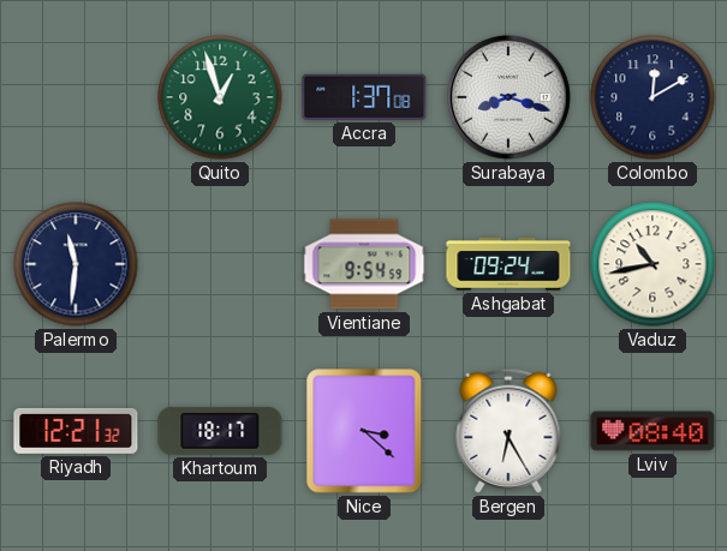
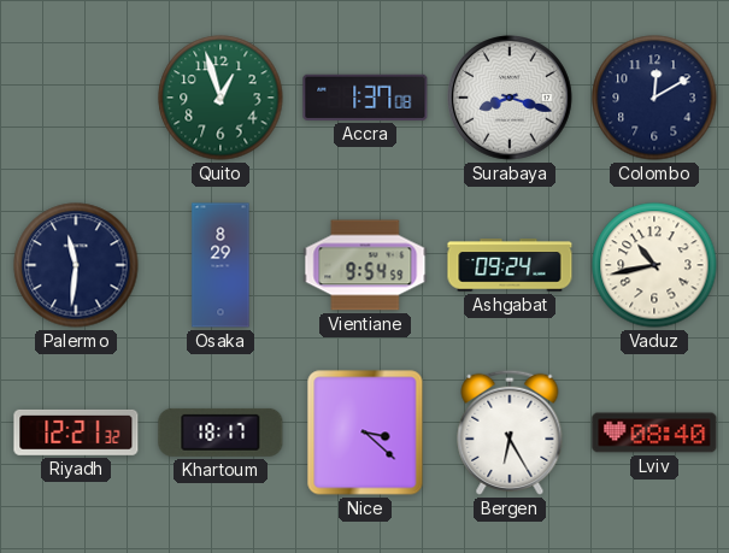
Osaka: none -> 8:29
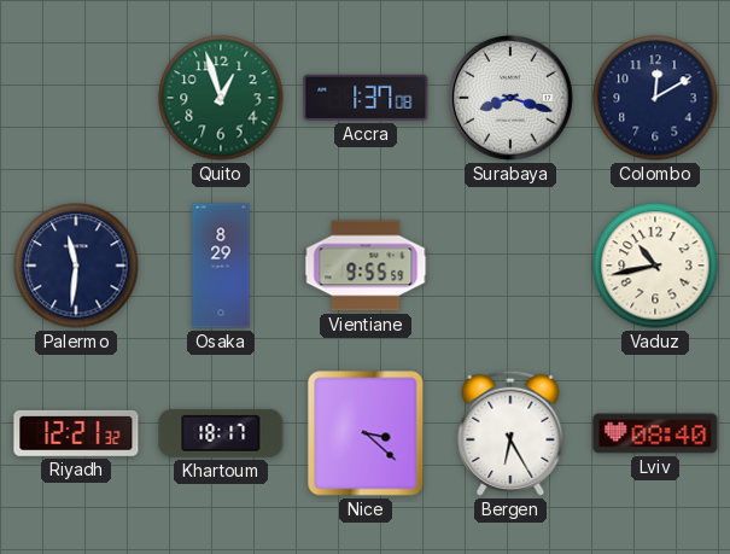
Vientiane: 9:54 -> 9:55
Ashgabat: 09:24 -> none
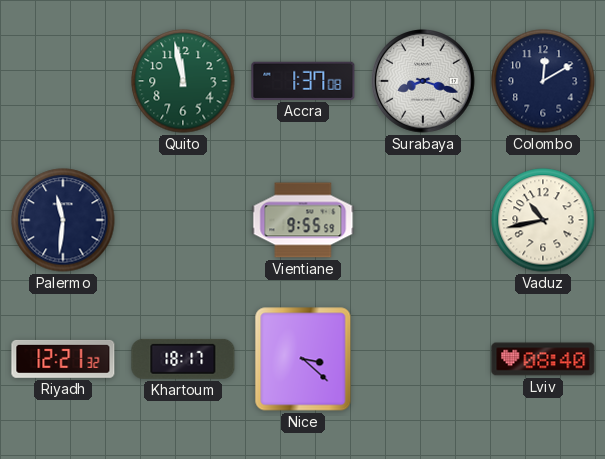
Quito: 12:57 -> 11:58
Osaka: 8:29 -> none
Bergen: 6:25 -> none
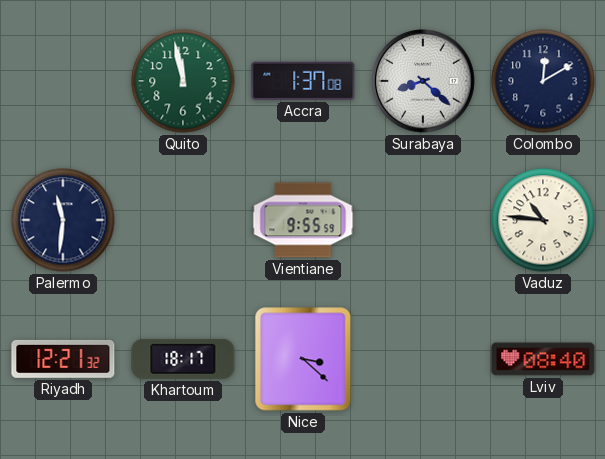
Surabaya: 8:18 -> 8:22
Vaduz: 10:43 -> 10:46
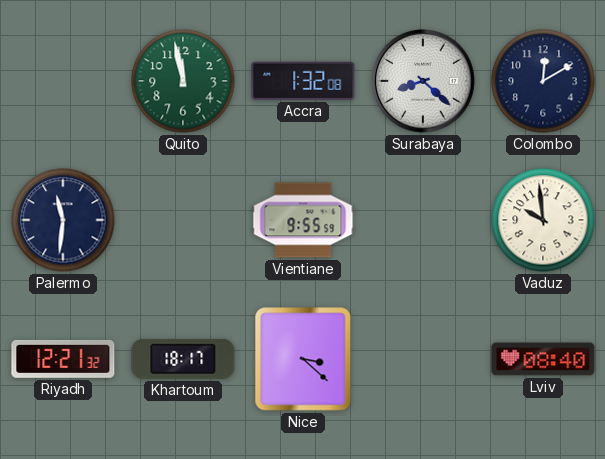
Accra: 1:37 -> 1:32
Vaduz: 10:46 -> 9:59
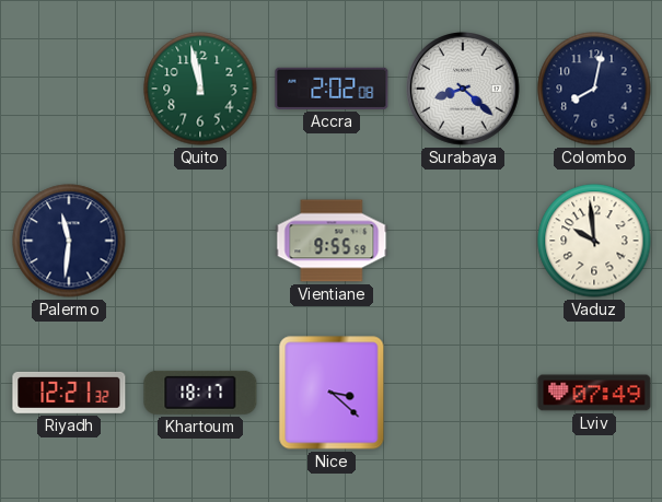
Accra: 1:32 -> 2:02
Colombo: 12:10 -> 8:02
Lviv: 08:40 -> 07:49
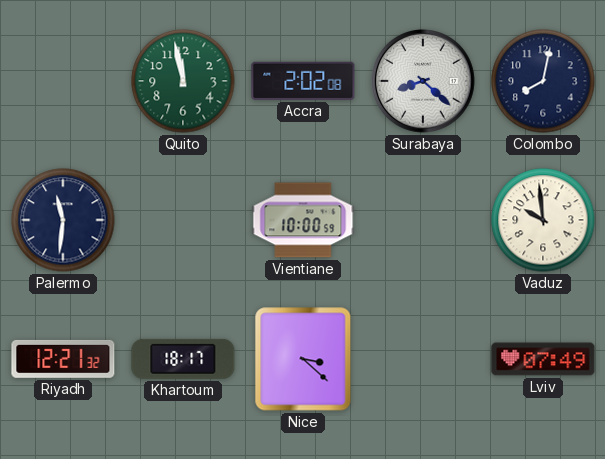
Vientiane: 9:55 -> 10:00
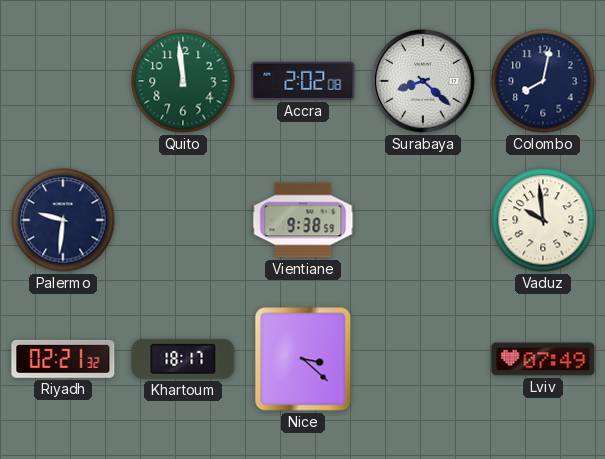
Quito: 11:58 -> 11:59
Palermo: 11:31 -> 9:31
Vientiane: 10:00 -> 9:38
Riyadh: 12:21 -> 02:21
